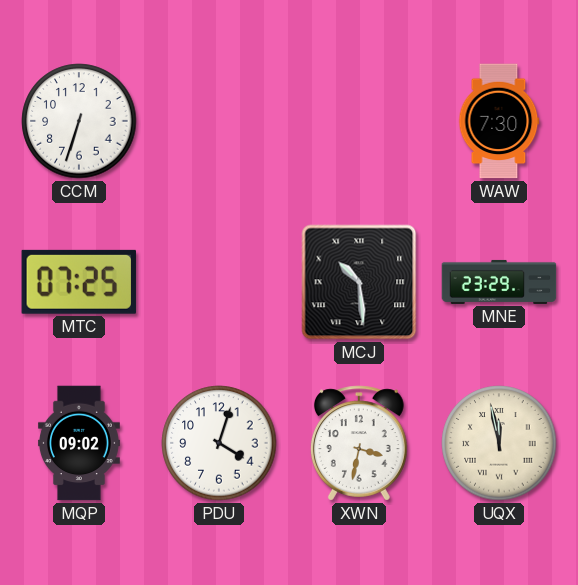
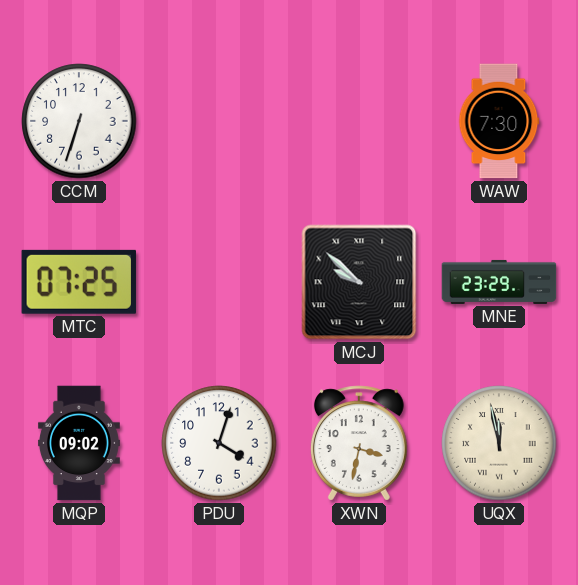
MCJ: 10:29 -> 9:52
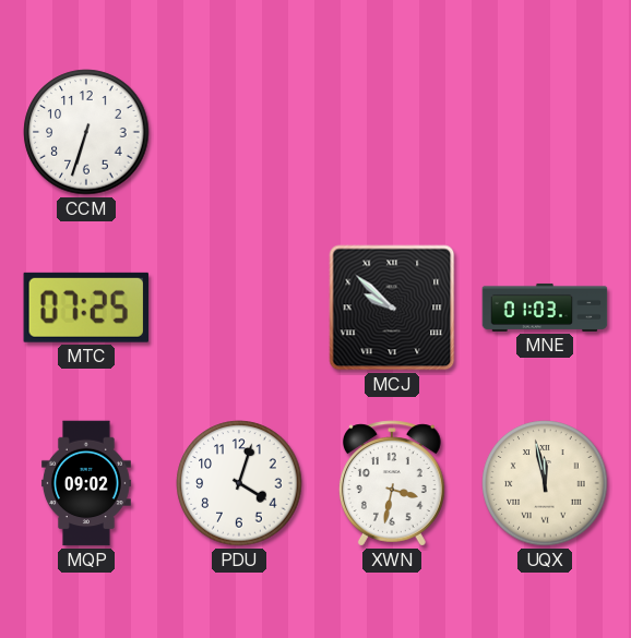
WAW: 7:30 -> none
MNE: 23:29 -> 01:03
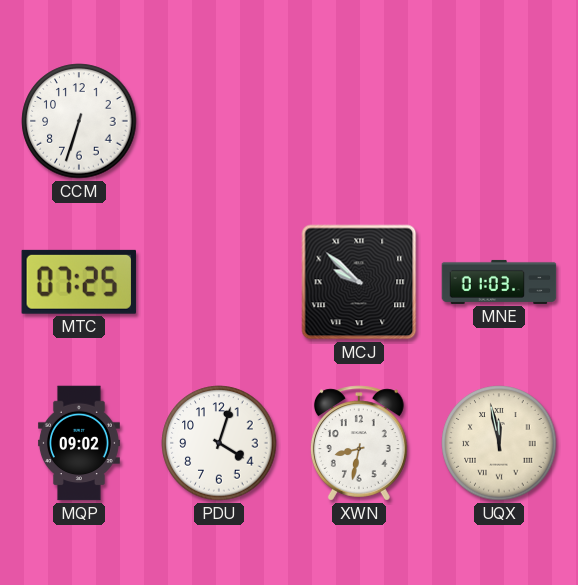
XWN: 3:32 -> 8:32
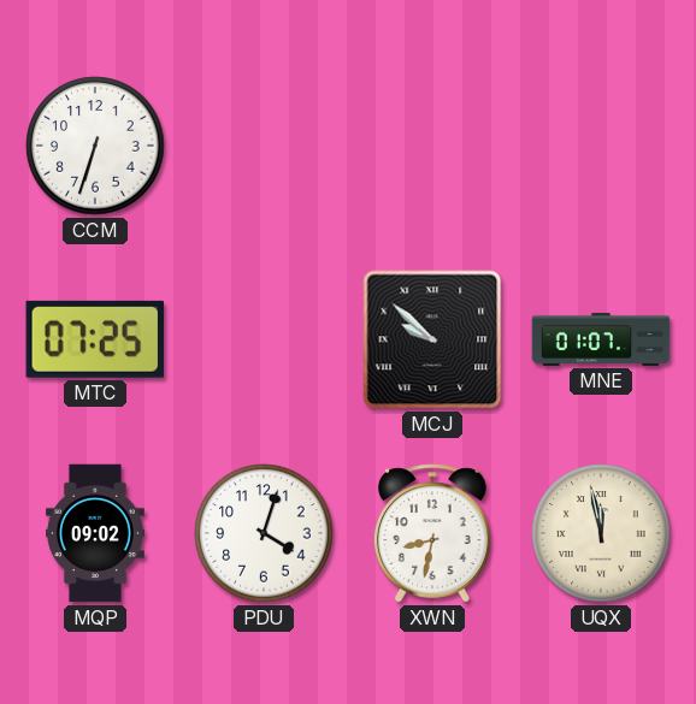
MNE: 01:03 -> 01:07
